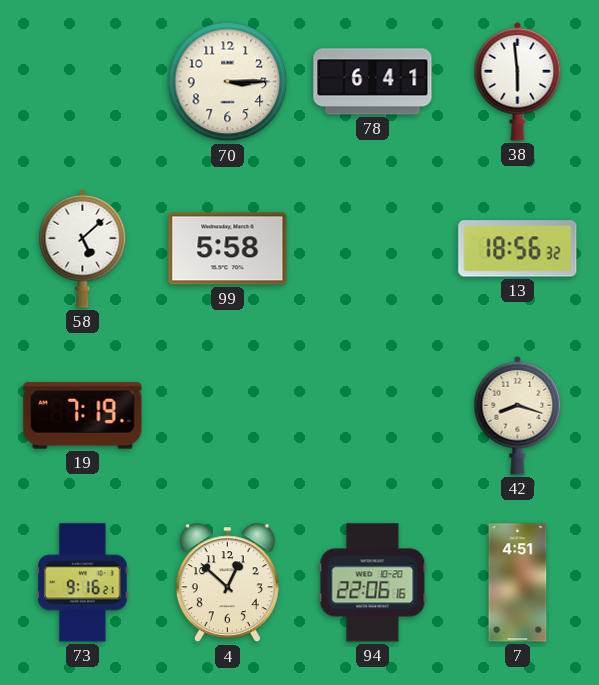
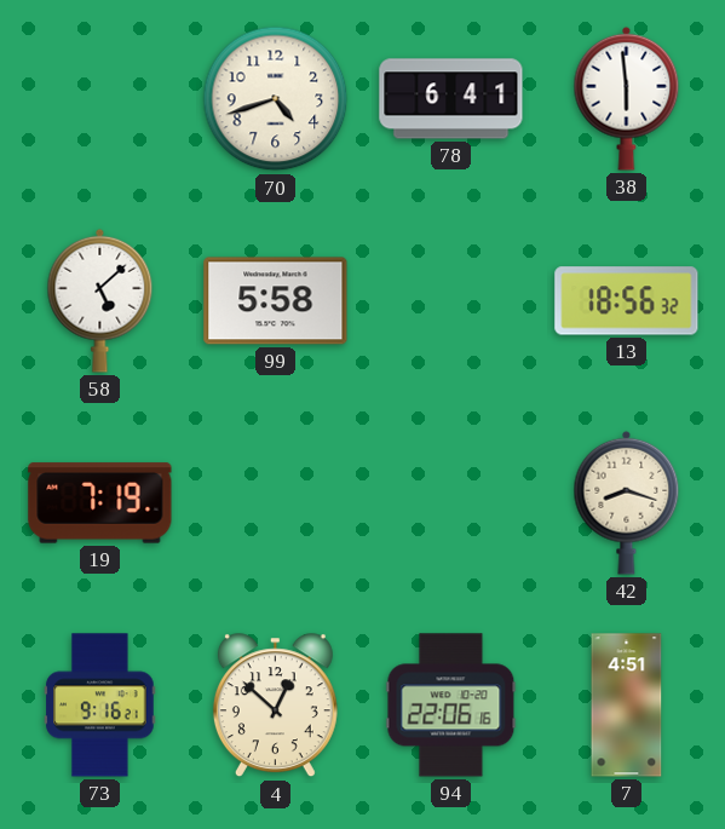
70: 3:15 -> 4:42
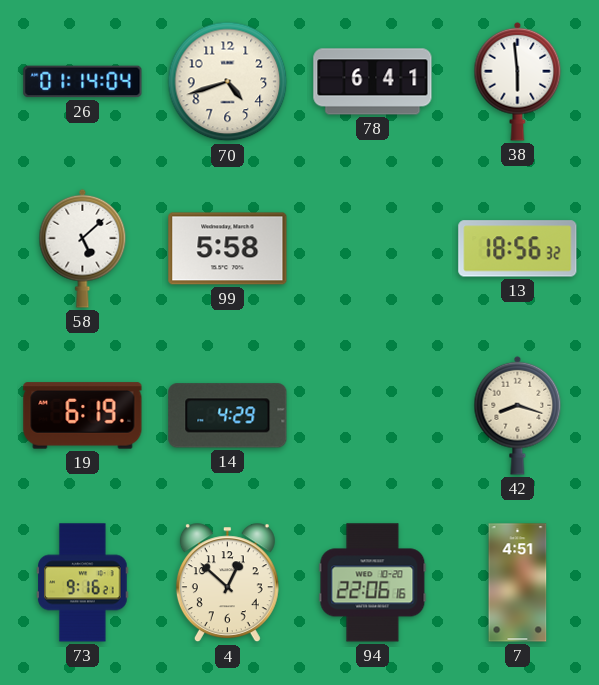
26: none -> 01:14
19: 7:19 -> 6:19
14: none -> 4:29
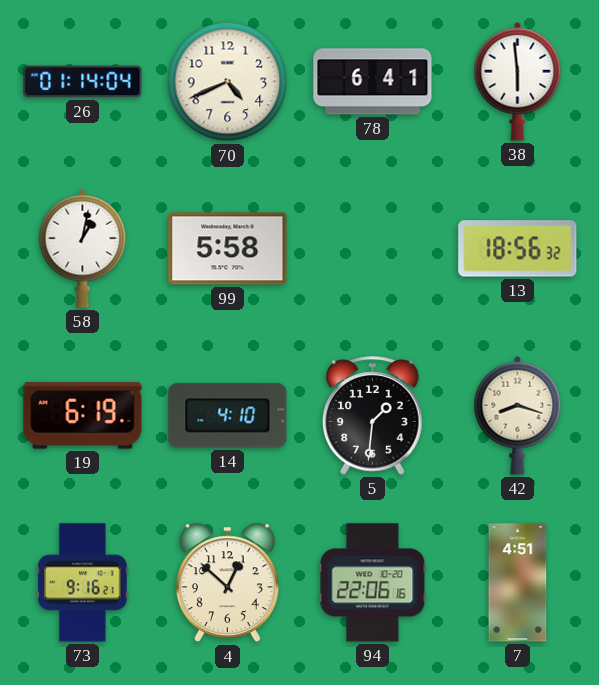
70: 4:42 -> 4:41
58: 5:08 -> 1:02
14: 4:29 -> 4:10
5: none -> 1:31
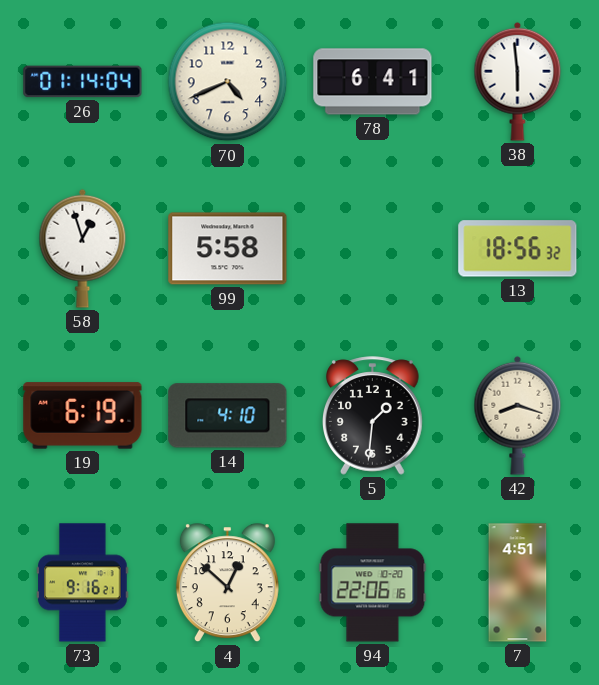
58: 1:02 -> 12:57
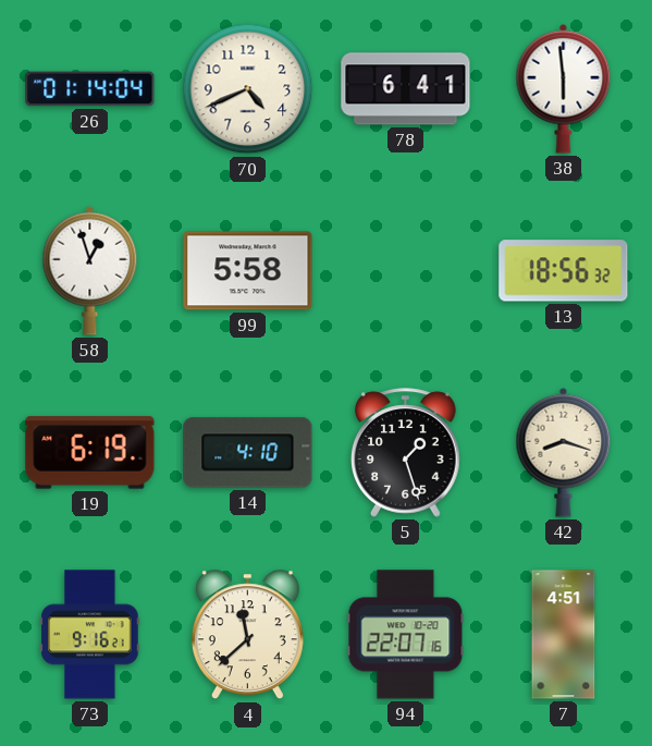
5: 1:31 -> 1:27
4: 12:52 -> 11:38
94: 22:06 -> 22:07
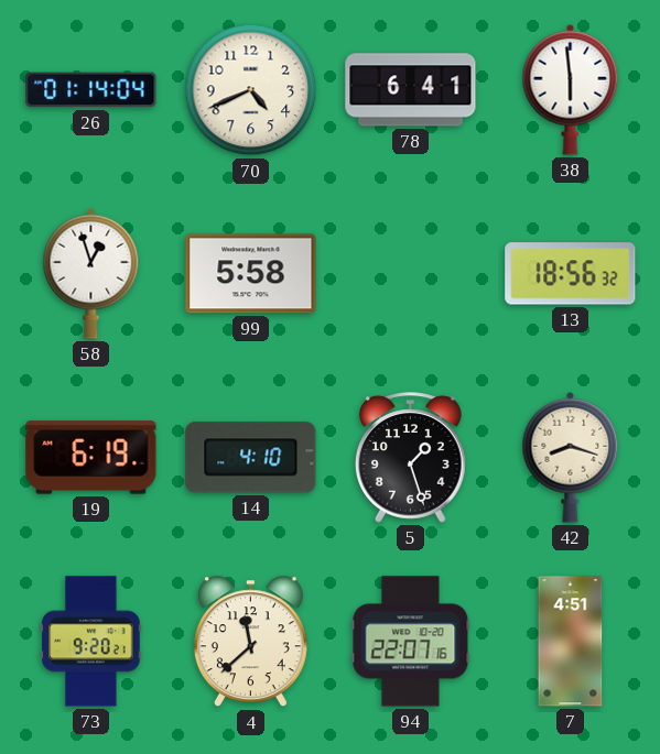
73: 9:16 -> 9:20
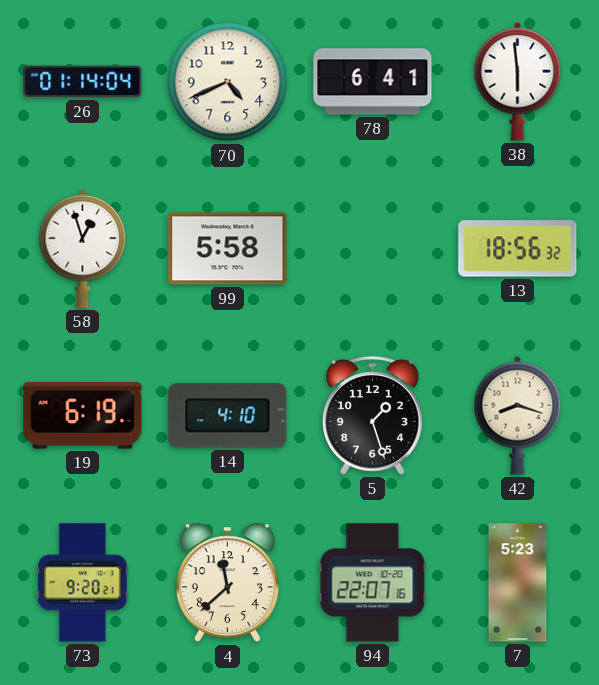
7: 4:51 -> 5:23
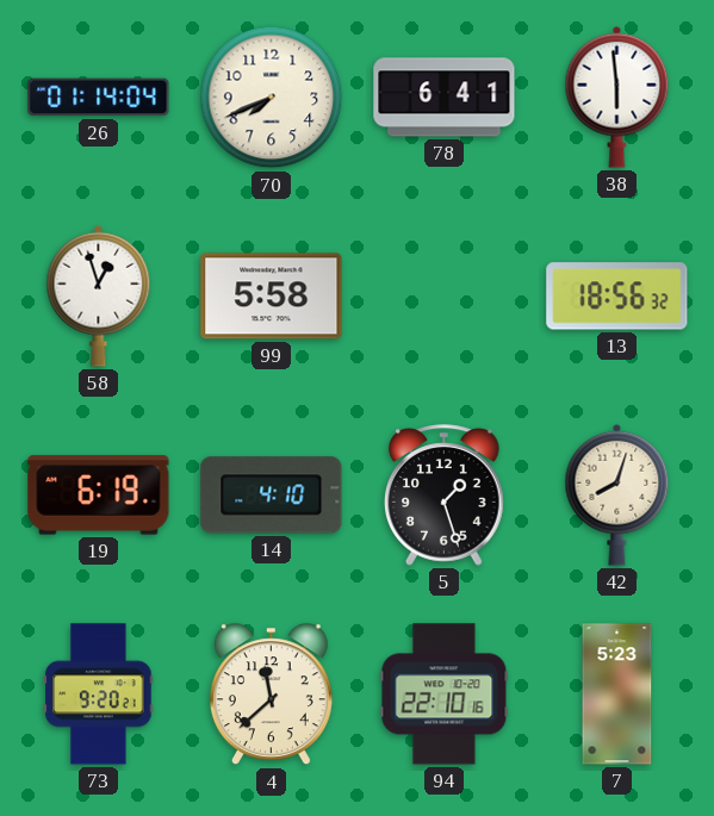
70: 4:41 -> 7:41
42: 8:18 -> 8:03
94: 22:07 -> 22:10
